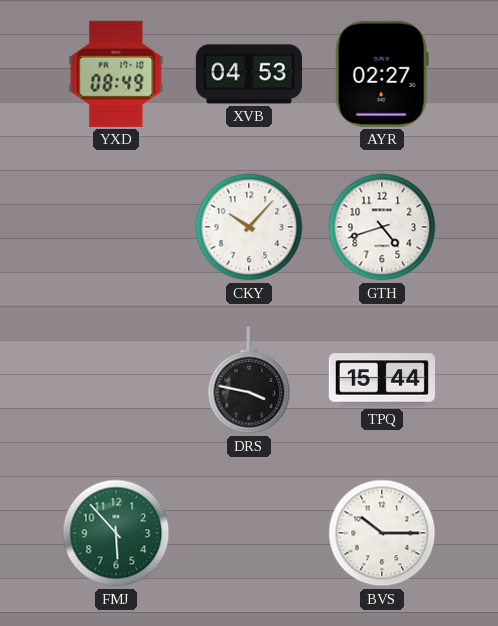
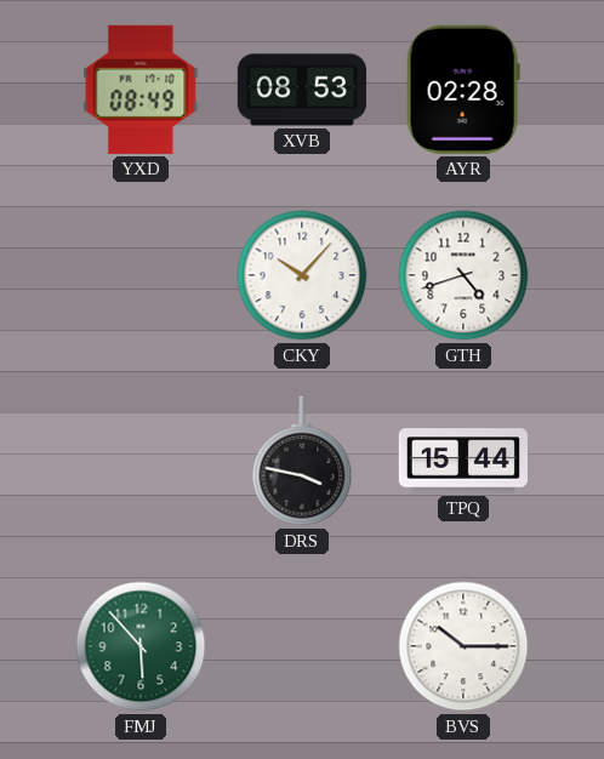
XVB: 04:53 -> 08:53
AYR: 02:27 -> 02:28
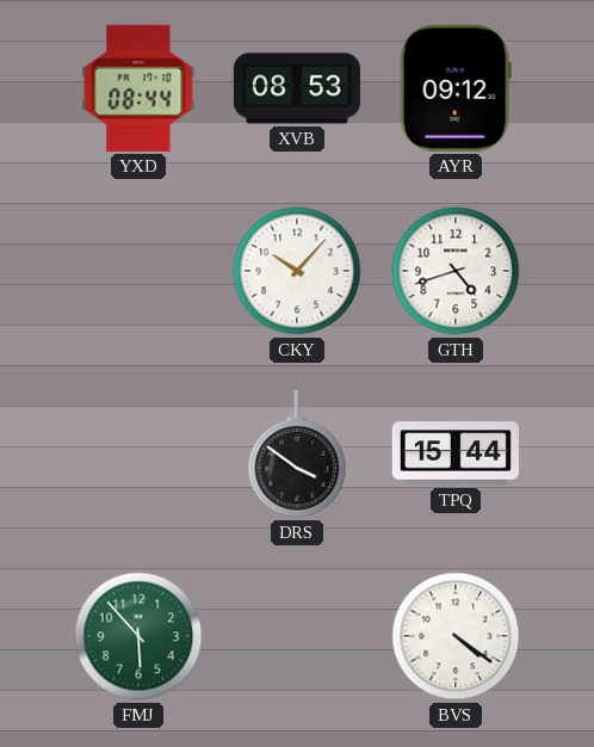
YXD: 08:49 -> 08:44
AYR: 02:28 -> 09:12
DRS: 3:47 -> 3:51
BVS: 10:15 -> 4:21
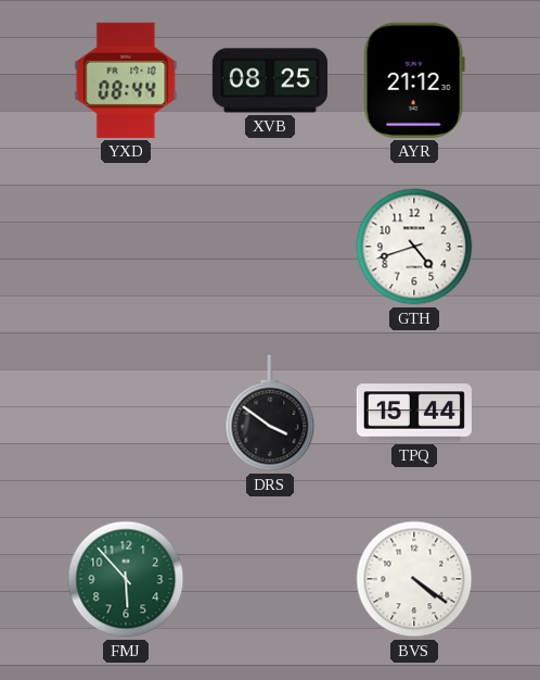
XVB: 08:53 -> 08:25
AYR: 09:12 -> 21:12
CKY: 10:07 -> none
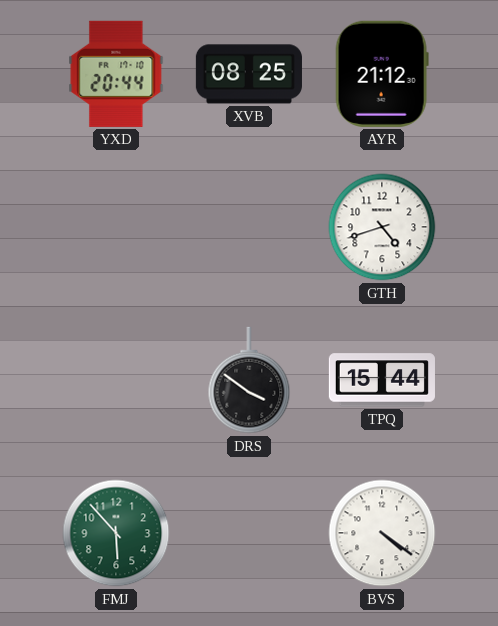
YXD: 08:44 -> 20:44
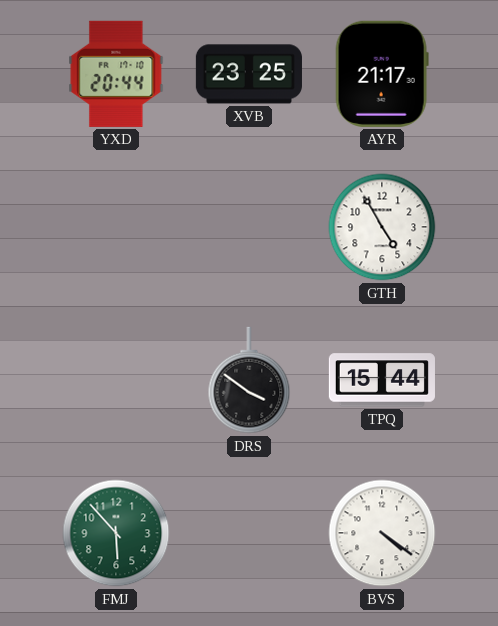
XVB: 08:25 -> 23:25
AYR: 21:12 -> 21:17
GTH: 4:42 -> 4:55
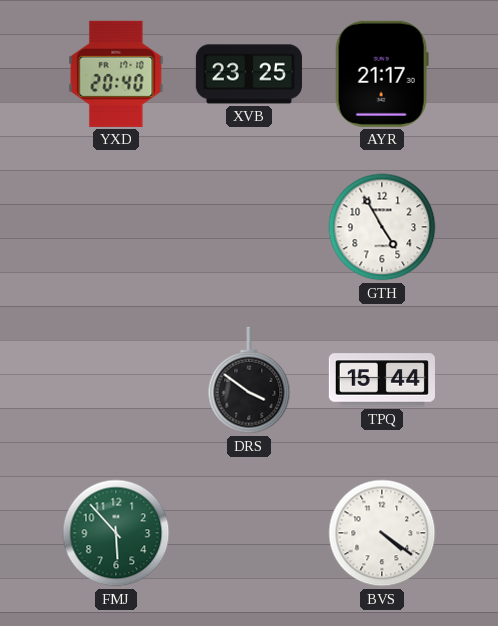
YXD: 20:44 -> 20:40
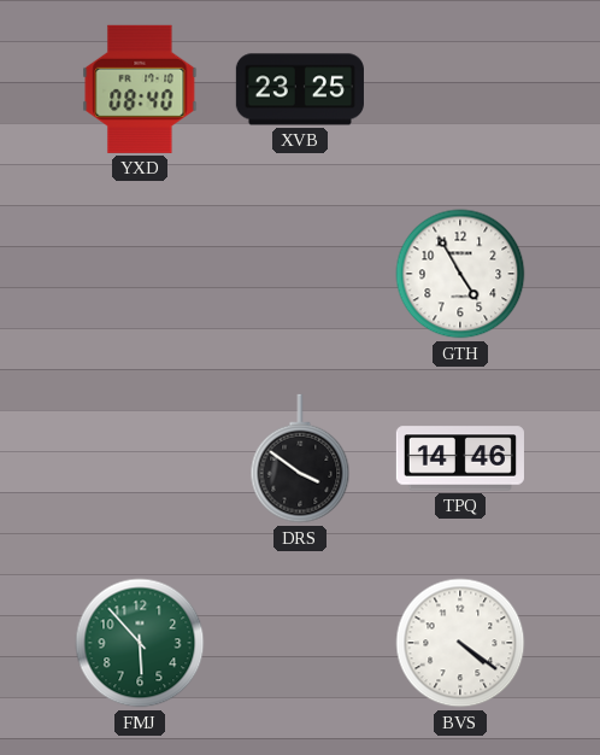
YXD: 20:40 -> 08:40
AYR: 21:17 -> none
TPQ: 15:44 -> 14:46
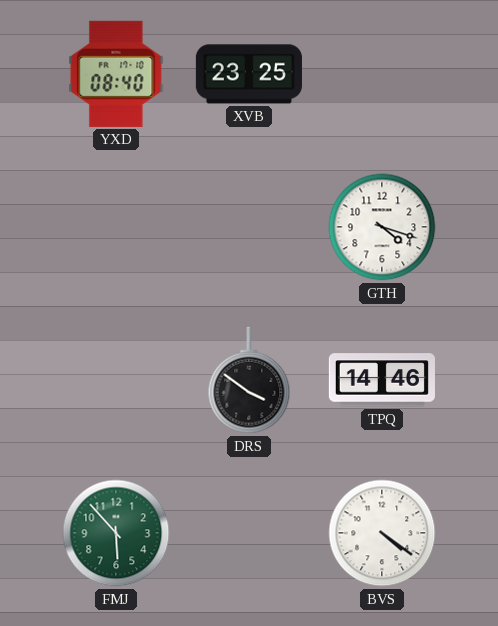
GTH: 4:55 -> 4:18
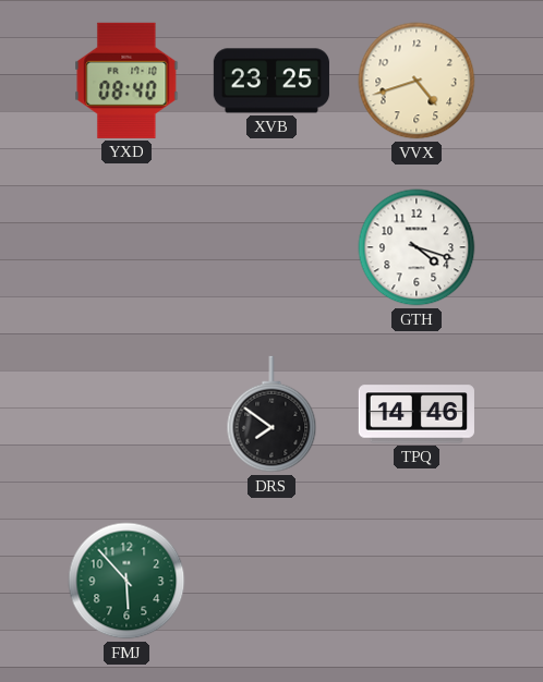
VVX: none -> 4:42
DRS: 3:51 -> 7:51
BVS: 4:21 -> none
